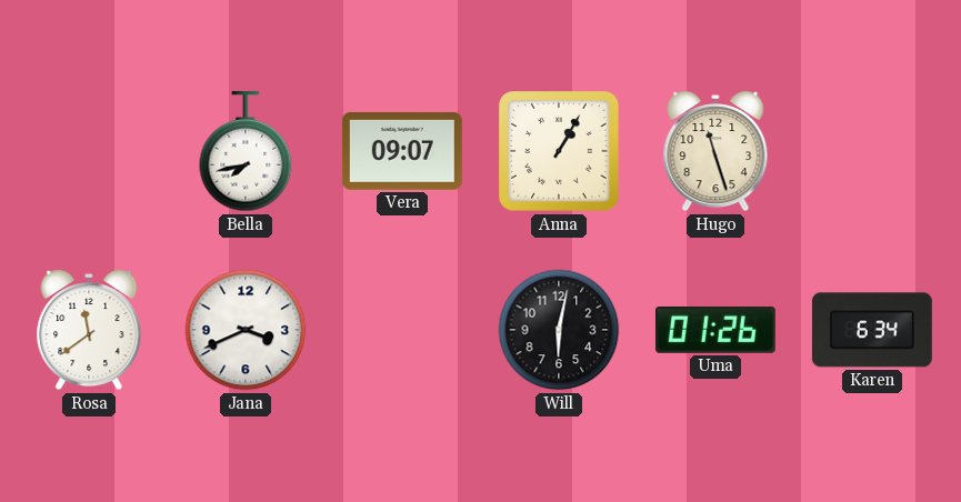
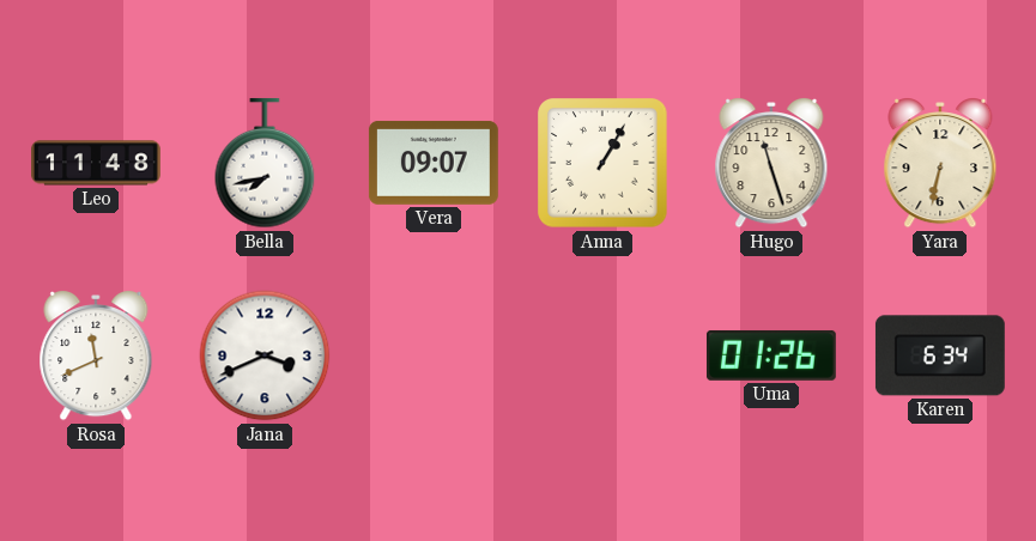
Leo: none -> 11:48
Yara: none -> 6:32
Rosa: 11:39 -> 11:41
Will: 6:02 -> none
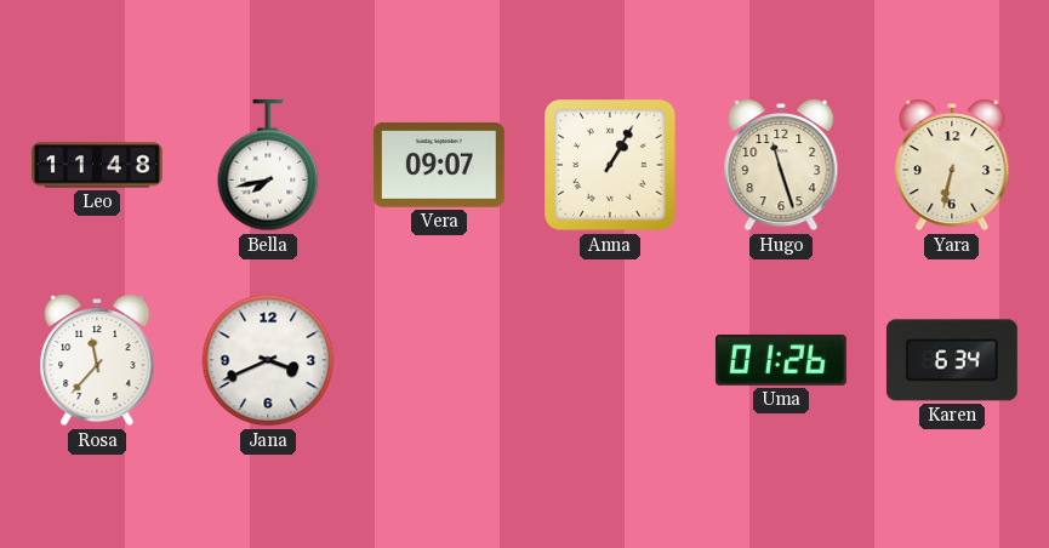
Rosa: 11:41 -> 11:37
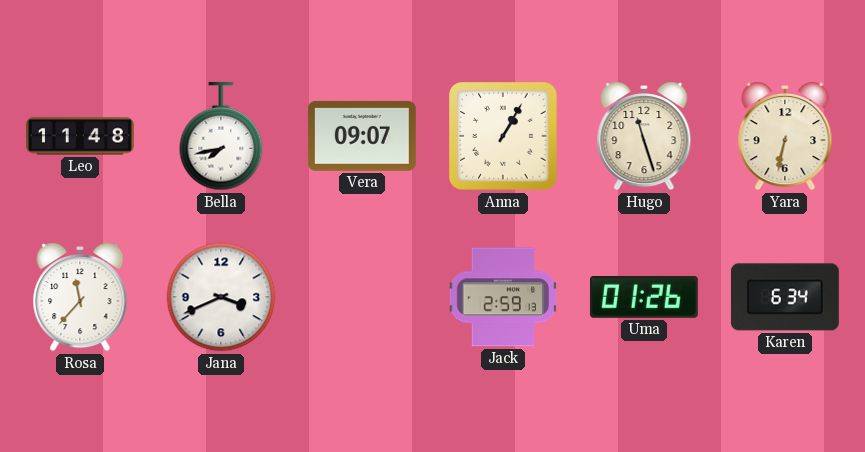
Jack: none -> 2:59
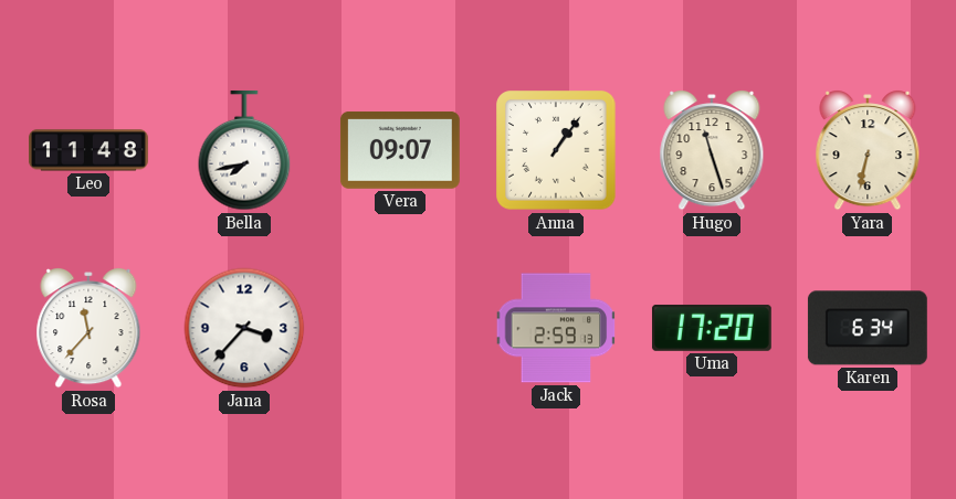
Anna: 1:05 -> 1:06
Jana: 3:41 -> 3:37
Uma: 01:26 -> 17:20
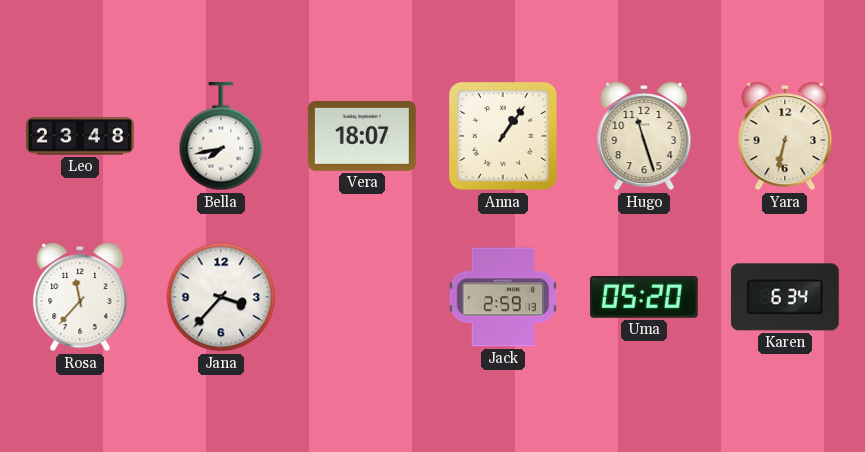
Leo: 11:48 -> 23:48
Vera: 09:07 -> 18:07
Uma: 17:20 -> 05:20
